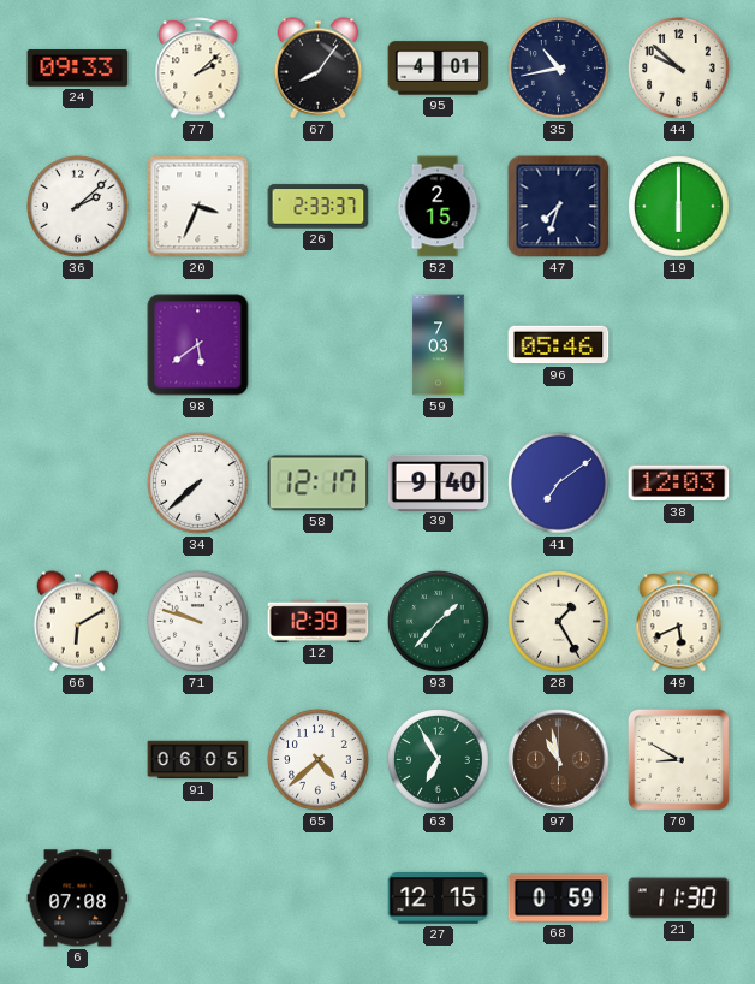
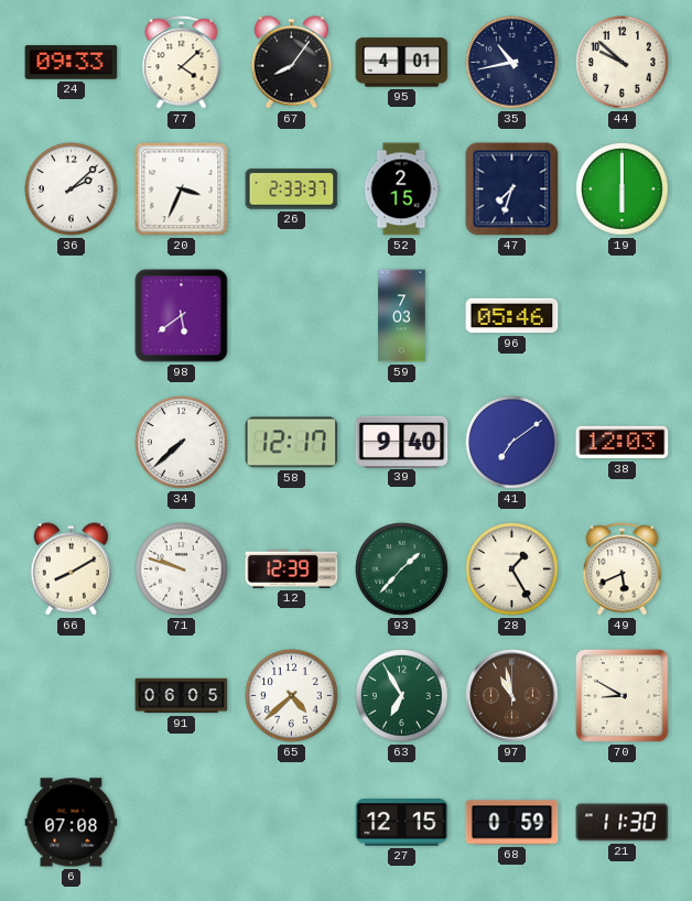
77: 2:08 -> 4:08
66: 6:10 -> 8:10
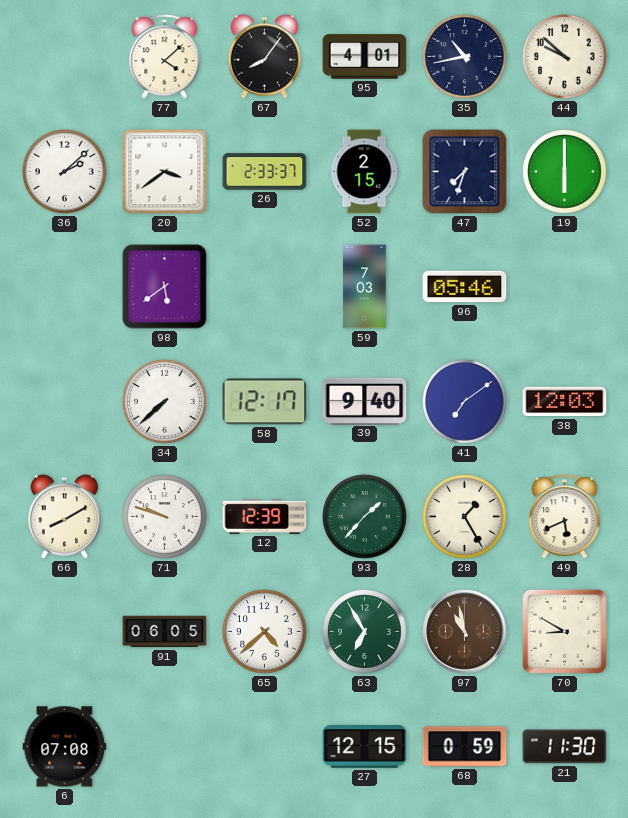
24: 09:33 -> none
20: 3:34 -> 3:39
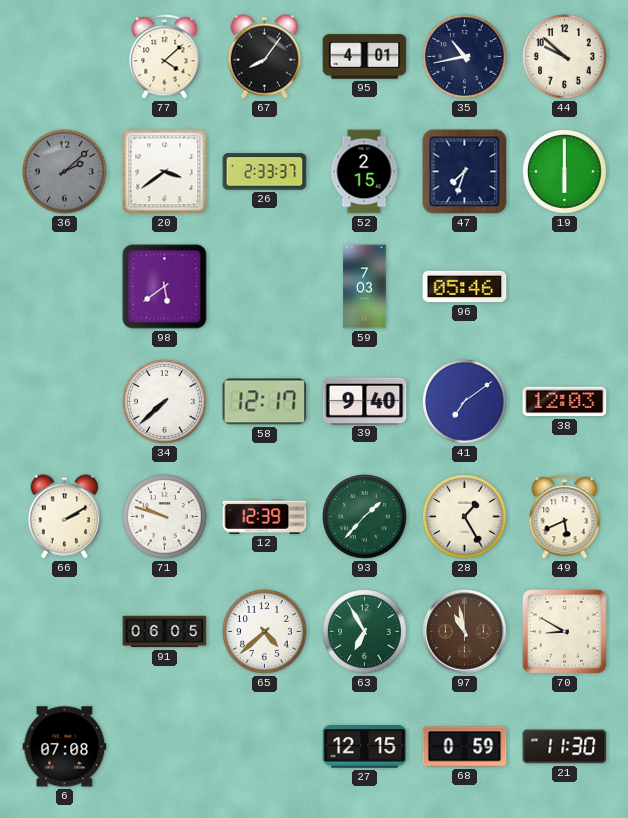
36 dial: white -> grey
66: 8:10 -> 2:10
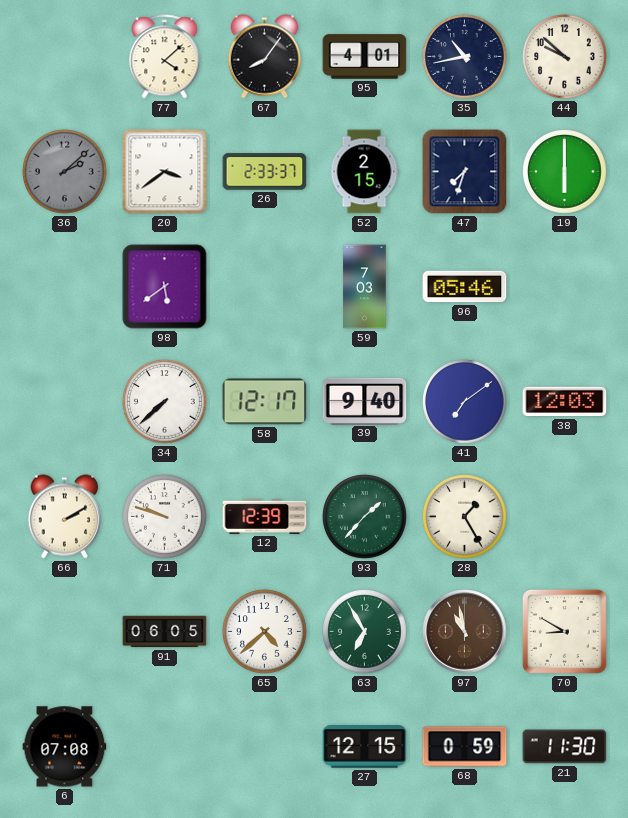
49: 5:41 -> none
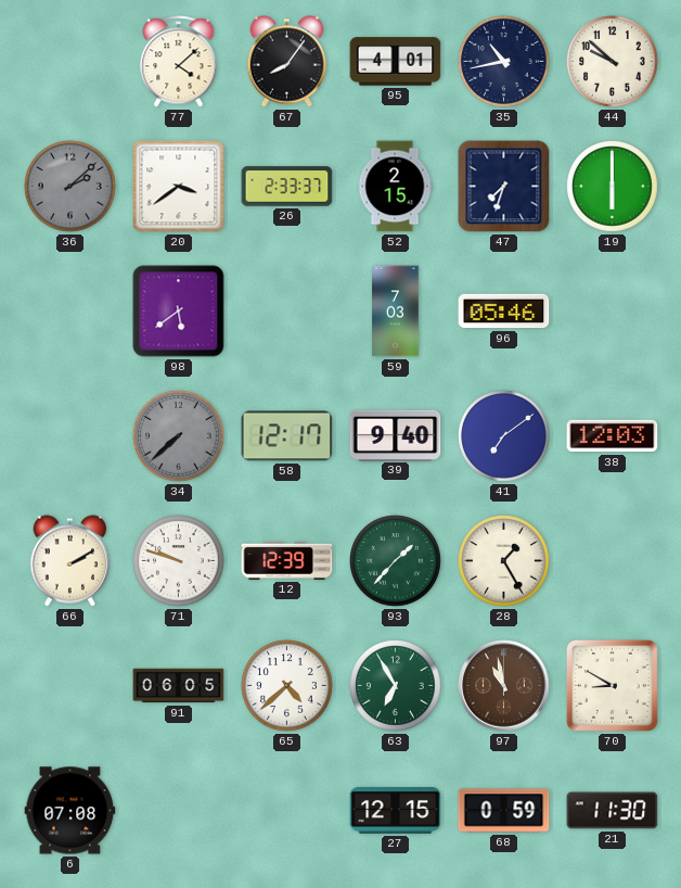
34 dial: white -> grey
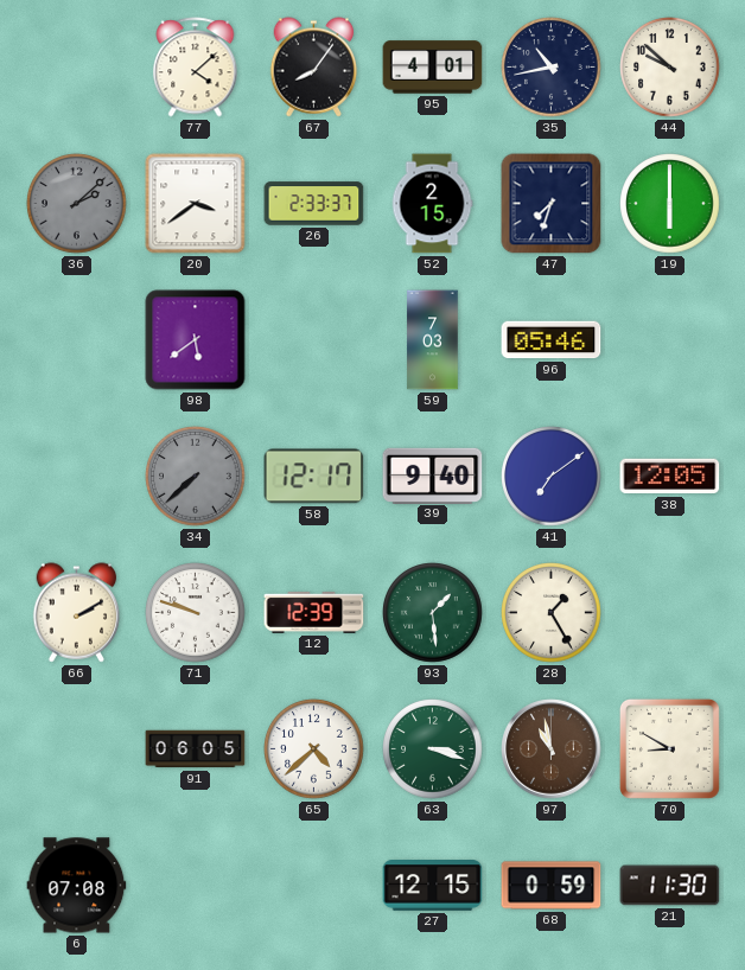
38: 12:03 -> 12:05
93: 1:37 -> 1:29
63: 6:55 -> 3:18
